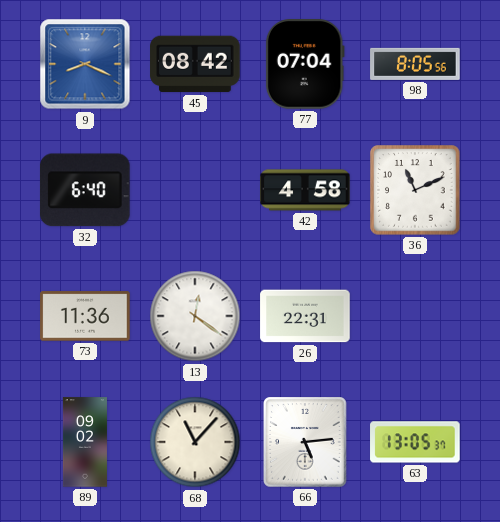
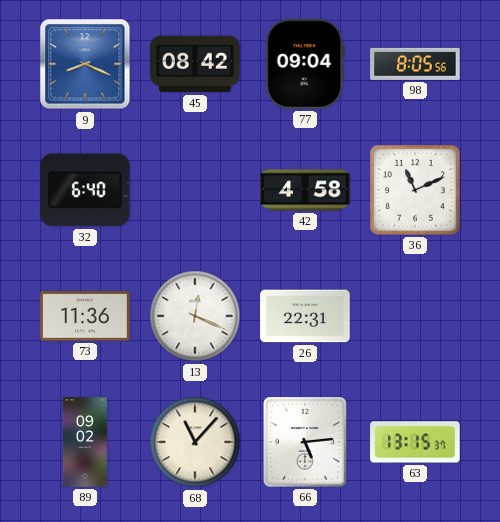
77: 07:04 -> 09:04
13: 12:21 -> 12:19
63: 13:05 -> 13:15
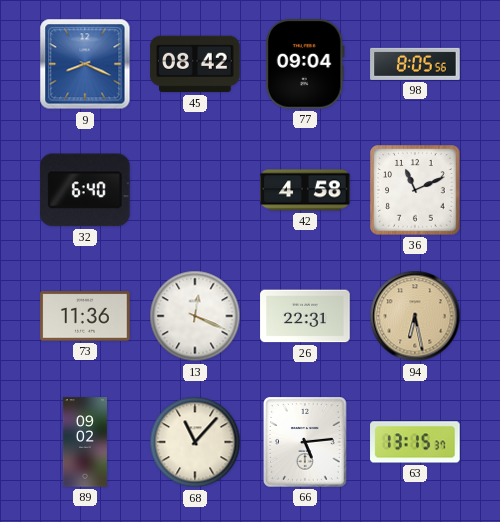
94: none -> 6:28
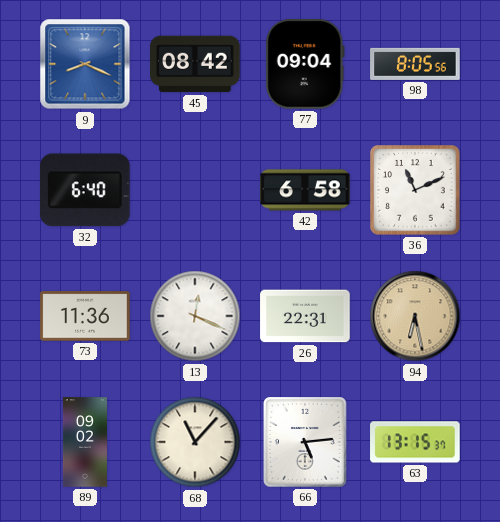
42: 4:58 -> 6:58
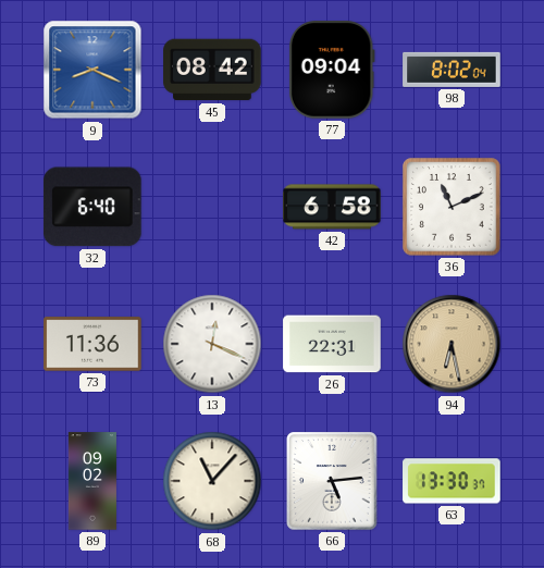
98: 8:05 -> 8:02
63: 13:15 -> 13:30
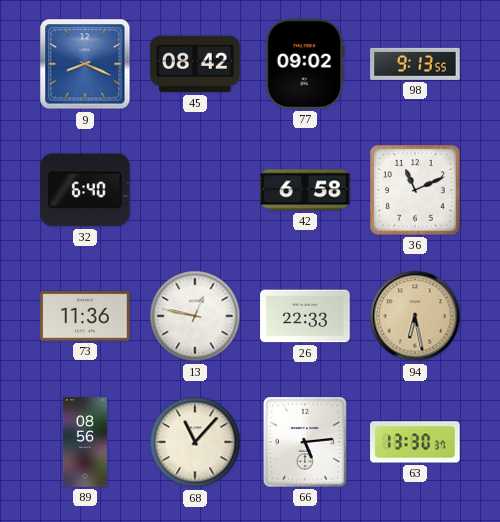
77: 09:04 -> 09:02
98: 8:02 -> 9:13
13: 12:19 -> 12:47
26: 22:31 -> 22:33
89: 09:02 -> 08:56
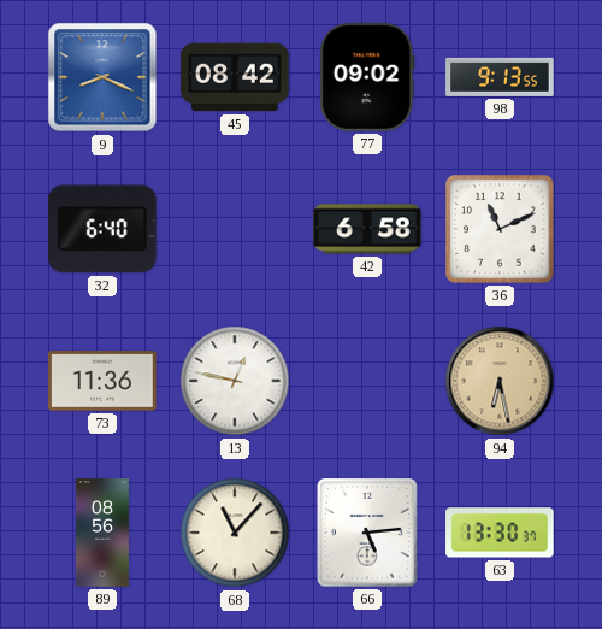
26: 22:33 -> none
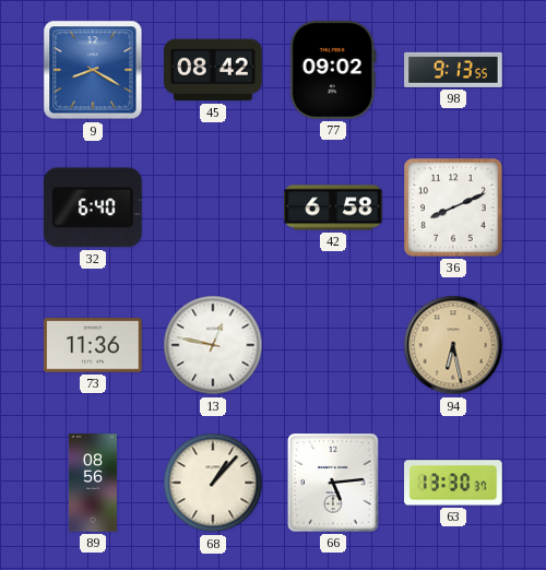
9: 8:19 -> 8:20
36: 11:11 -> 8:11
68: 11:07 -> 1:07
